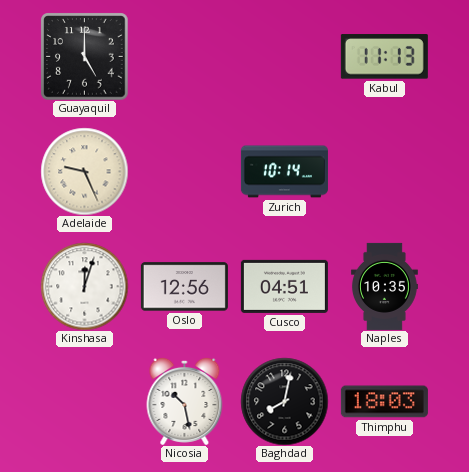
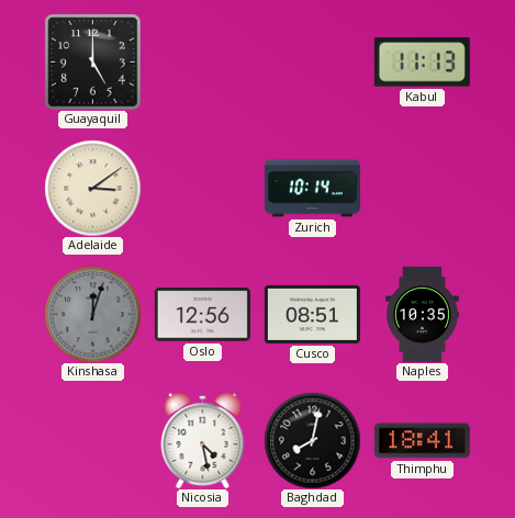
Adelaide: 9:26 -> 3:09
Kinshasa dial: white -> grey
Cusco: 04:51 -> 08:51
Nicosia: 10:28 -> 4:28
Thimphu: 18:03 -> 18:41
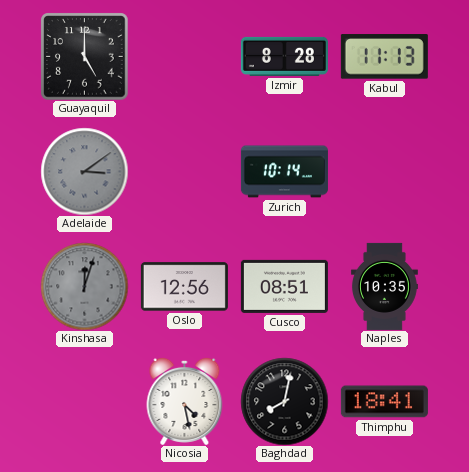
Izmir: none -> 8:28
Adelaide dial: cream -> grey
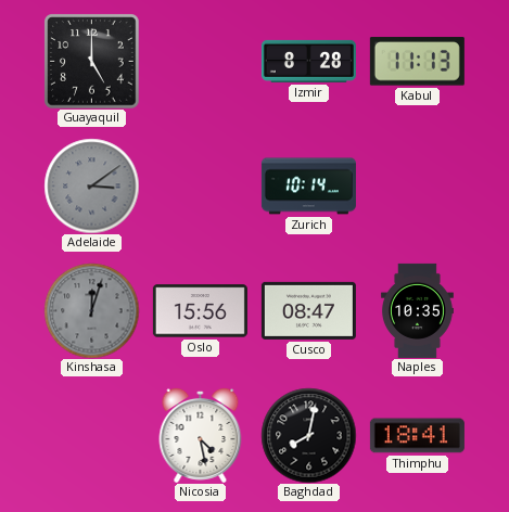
Oslo: 12:56 -> 15:56
Cusco: 08:51 -> 08:47
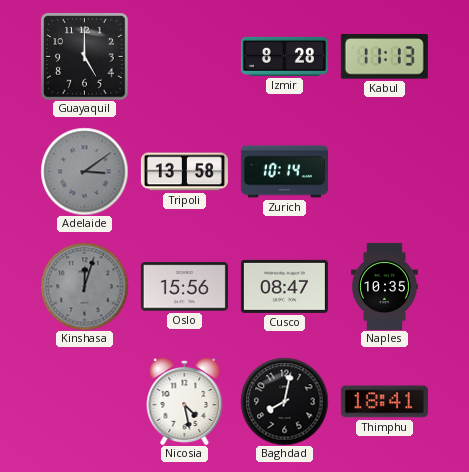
Tripoli: none -> 13:58
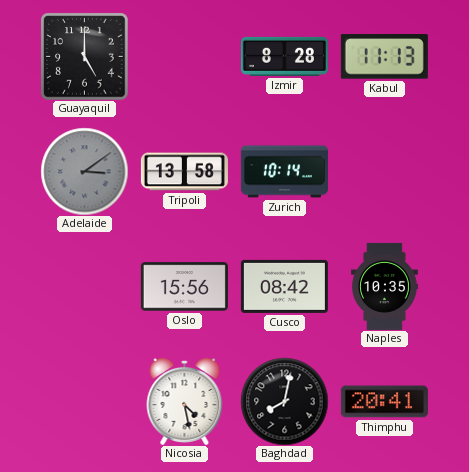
Kinshasa: 12:03 -> none
Cusco: 08:47 -> 08:42
Thimphu: 18:41 -> 20:41
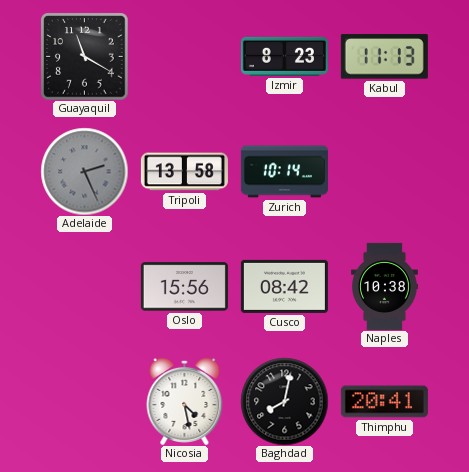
Guayaquil: 5:00 -> 11:20
Izmir: 8:28 -> 8:23
Adelaide: 3:09 -> 2:26
Naples: 10:35 -> 10:38
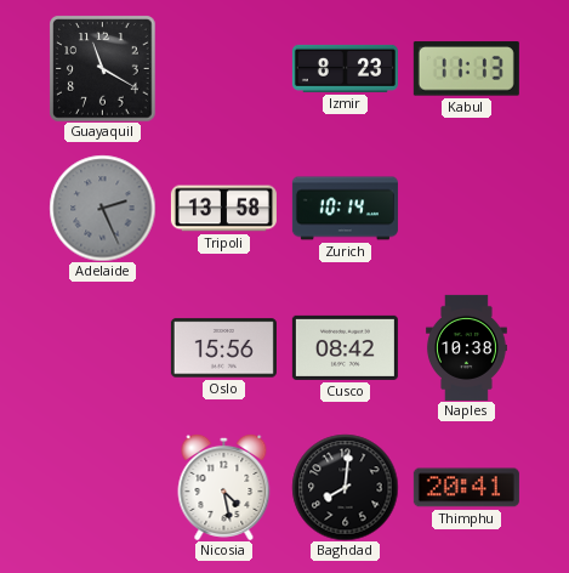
Baghdad: 8:02 -> 8:01
